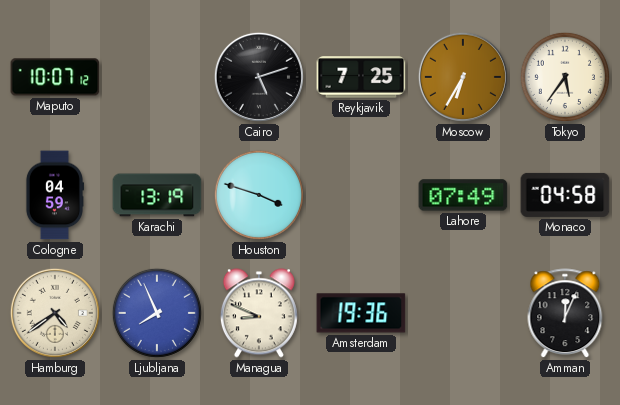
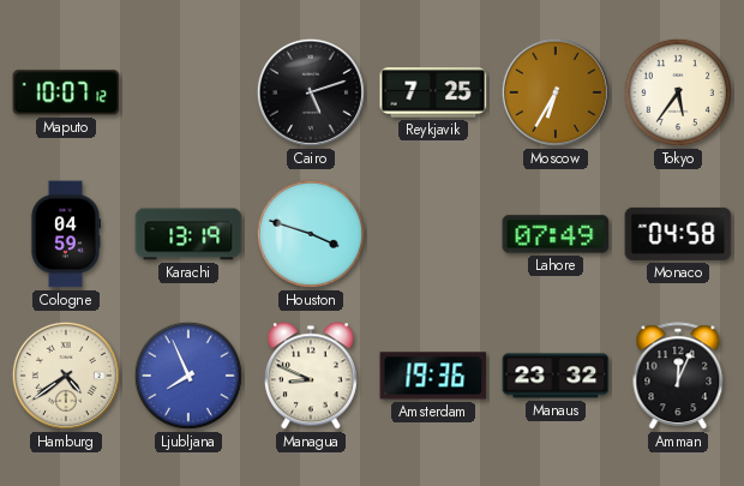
Manaus: none -> 23:32
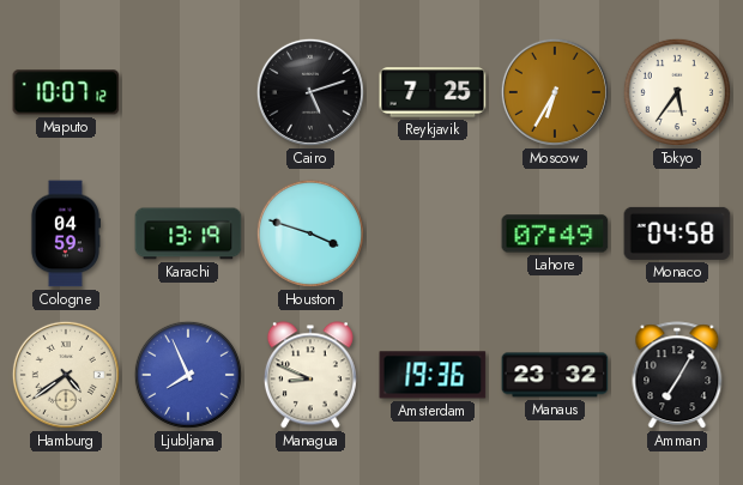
Amman: 12:04 -> 7:05
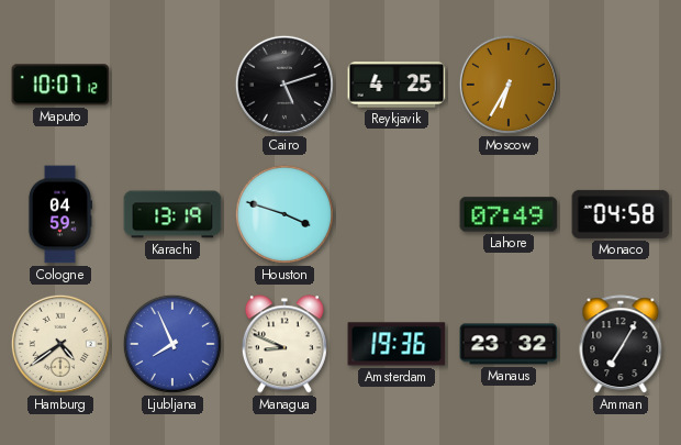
Reykjavik: 7:25 -> 4:25
Tokyo: 5:36 -> none
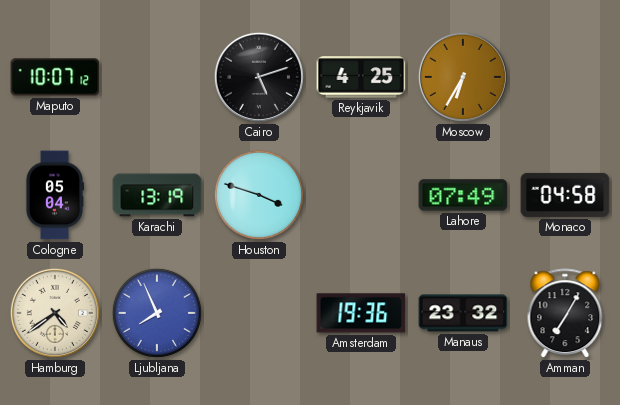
Cologne: 04:59 -> 05:04
Managua: 8:49 -> none
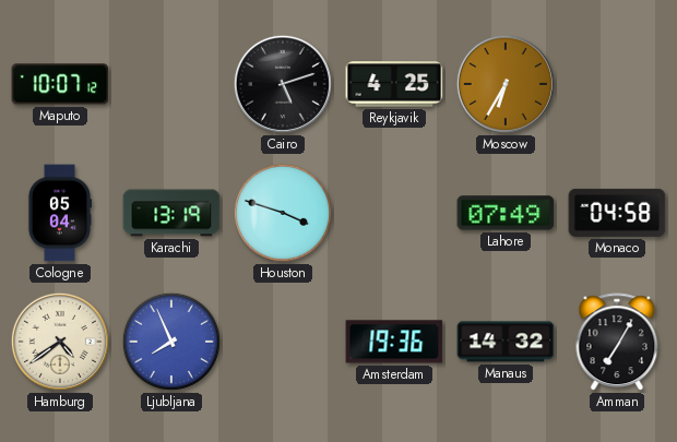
Manaus: 23:32 -> 14:32
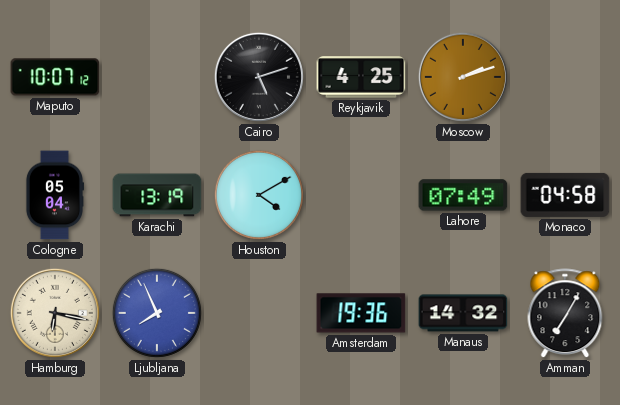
Moscow: 6:35 -> 2:12
Houston: 3:48 -> 4:10
Hamburg: 4:39 -> 6:17
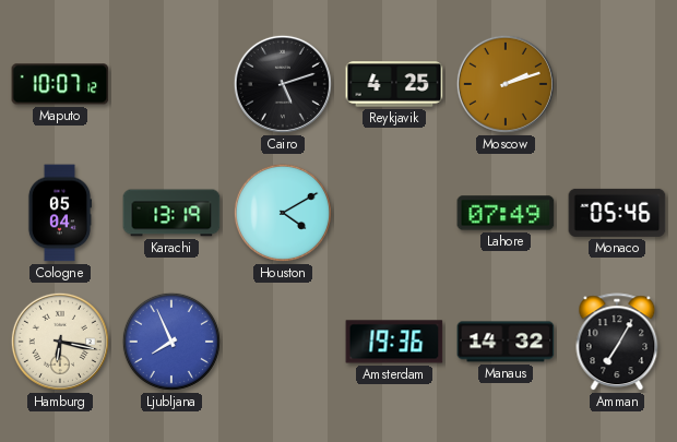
Monaco: 04:58 -> 05:46
